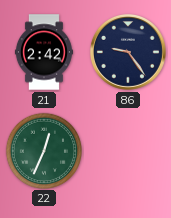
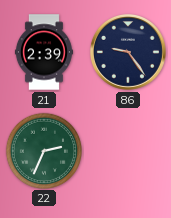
21: 2:42 -> 2:39
22: 12:34 -> 2:34
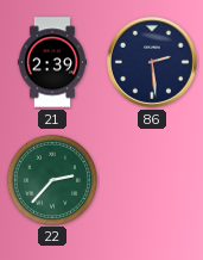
86: 9:24 -> 2:29
22: 2:34 -> 2:37
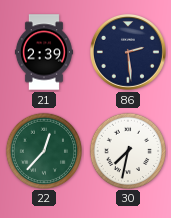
22: 2:37 -> 12:37
30: none -> 7:32
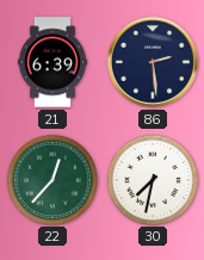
21: 2:39 -> 6:39
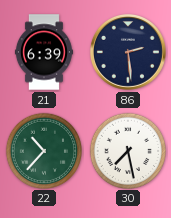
22: 12:37 -> 10:37
30: 7:32 -> 7:28
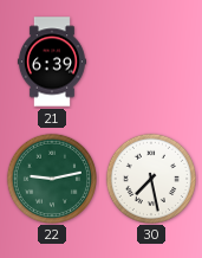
86: 2:29 -> none
22: 10:37 -> 9:13
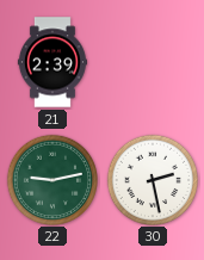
21: 6:39 -> 2:39
30: 7:28 -> 2:28
